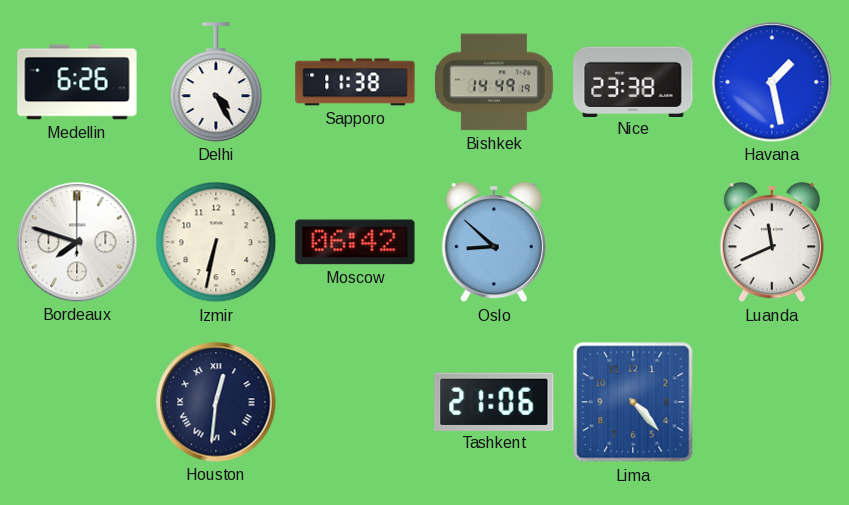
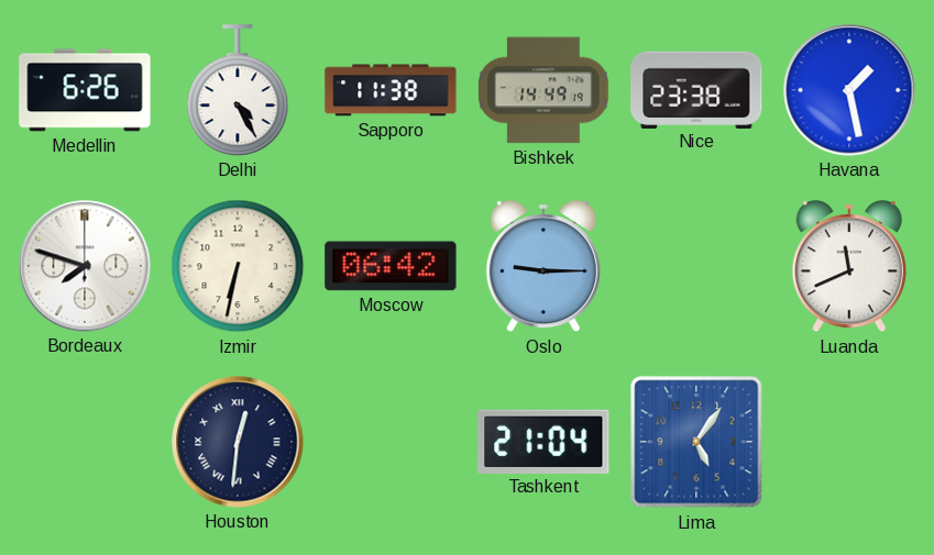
Oslo: 8:52 -> 9:15
Tashkent: 21:06 -> 21:04
Lima: 4:23 -> 5:06
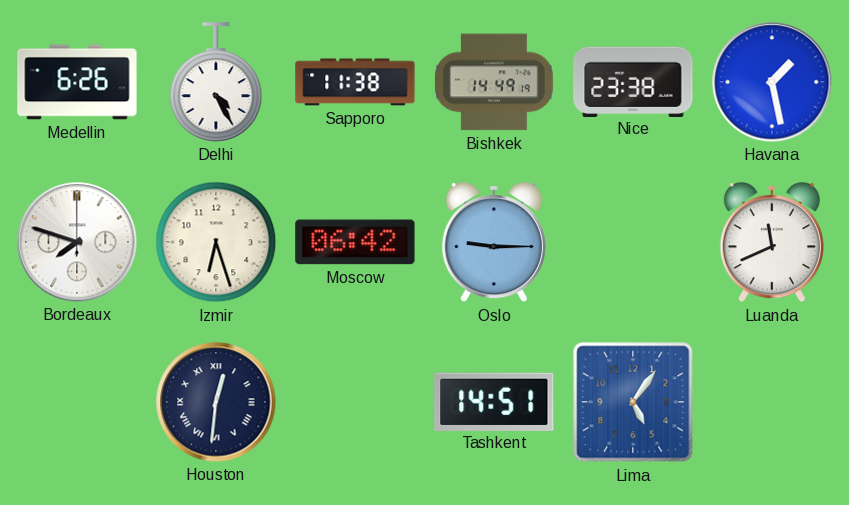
Izmir: 6:32 -> 6:27
Tashkent: 21:04 -> 14:51
